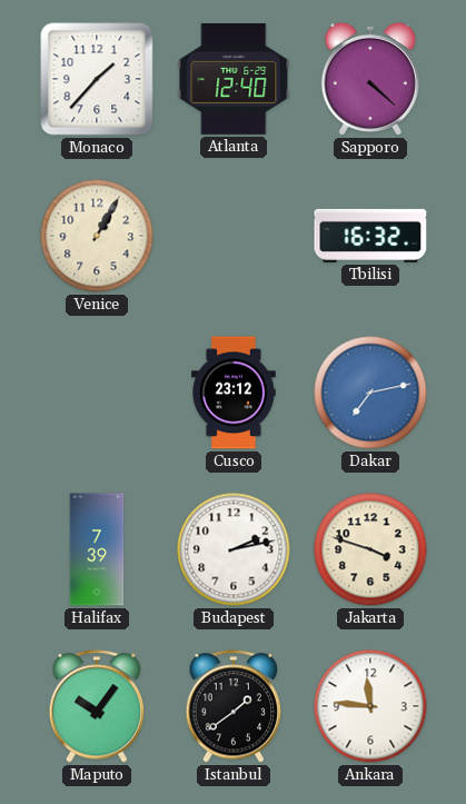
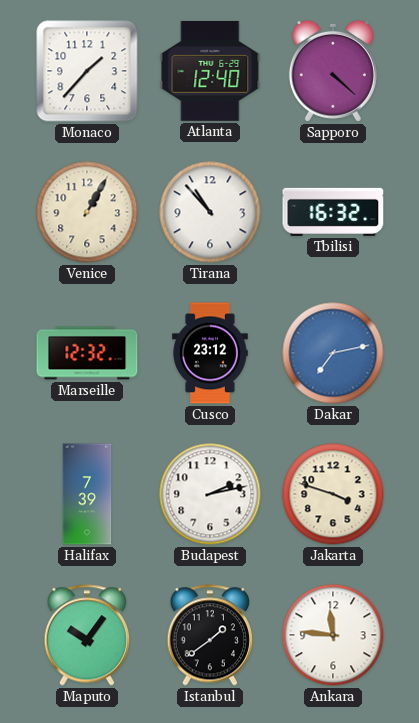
Tirana: none -> 10:53
Marseille: none -> 12:32
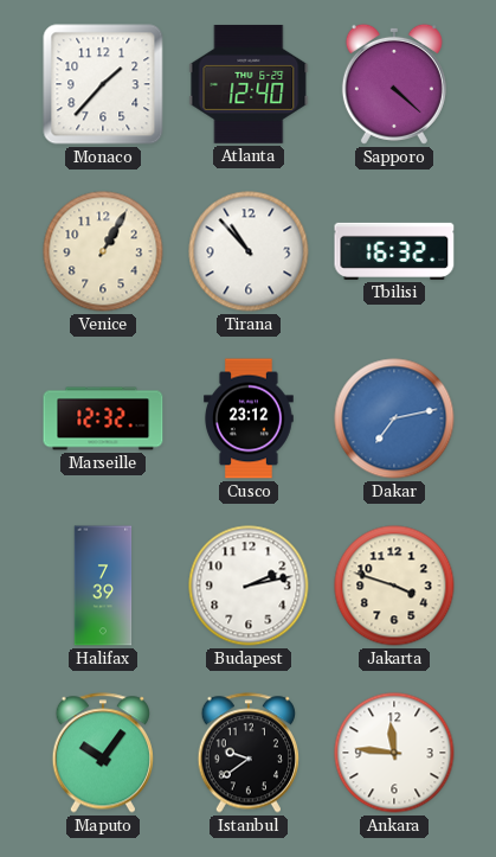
Istanbul: 1:39 -> 9:39
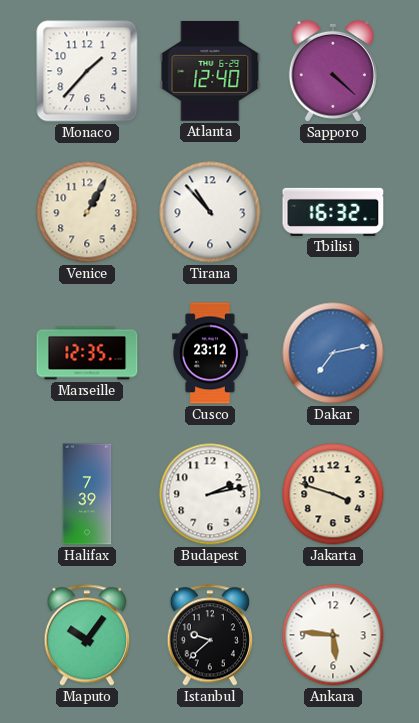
Marseille: 12:32 -> 12:35
Istanbul: 9:39 -> 9:38
Ankara: 11:46 -> 5:46
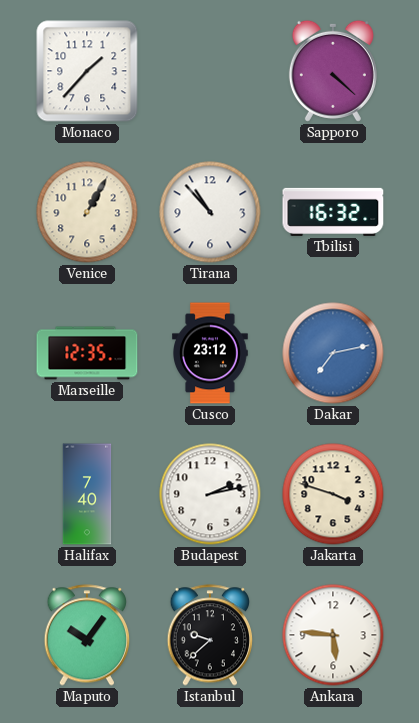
Atlanta: 12:40 -> none
Halifax: 7:39 -> 7:40
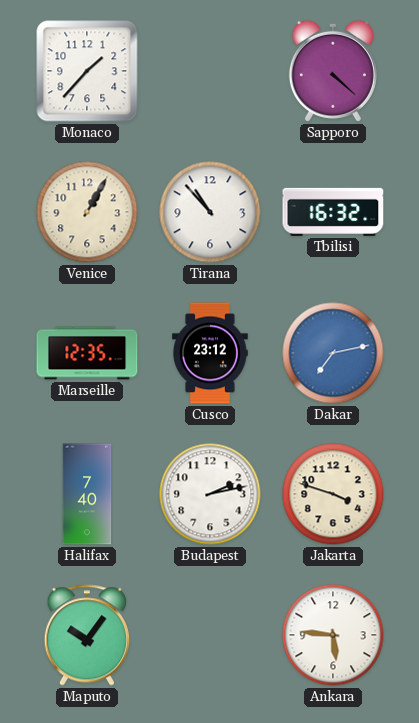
Istanbul: 9:38 -> none
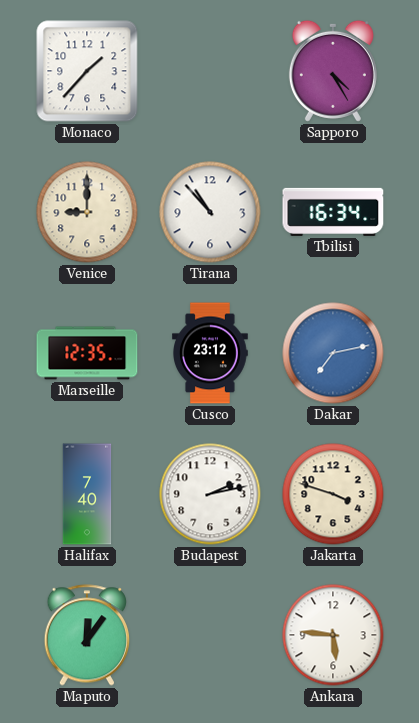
Sapporo: 4:22 -> 4:25
Venice: 1:05 -> 9:00
Tbilisi: 16:32 -> 16:34
Maputo: 10:06 -> 12:06
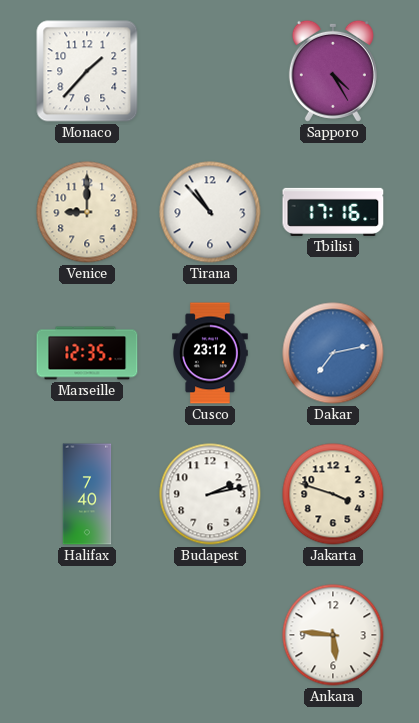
Tbilisi: 16:34 -> 17:16
Maputo: 12:06 -> none
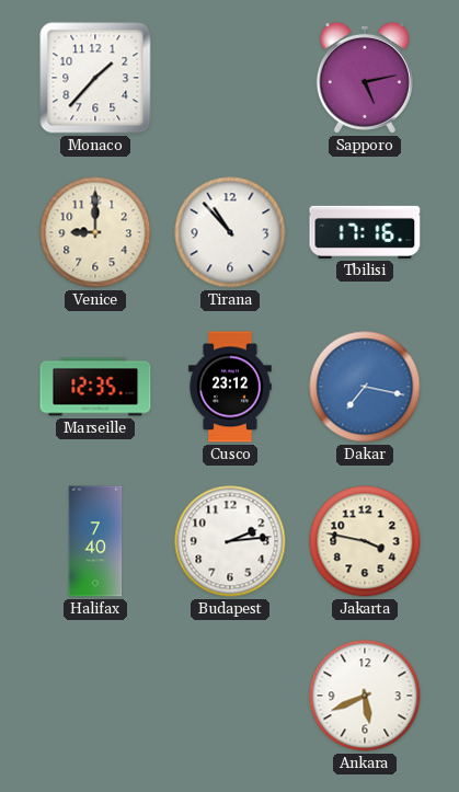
Sapporo: 4:25 -> 5:13
Dakar: 7:13 -> 7:17
Budapest: 2:13 -> 2:14
Jakarta: 3:48 -> 3:47
Ankara: 5:46 -> 5:41
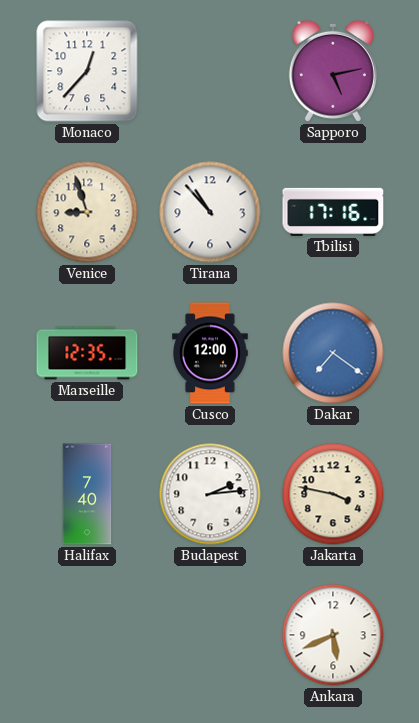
Monaco: 1:37 -> 12:37
Venice: 9:00 -> 8:57
Cusco: 23:12 -> 12:00
Dakar: 7:17 -> 7:21
